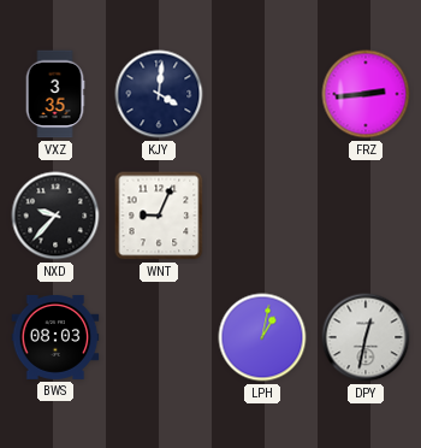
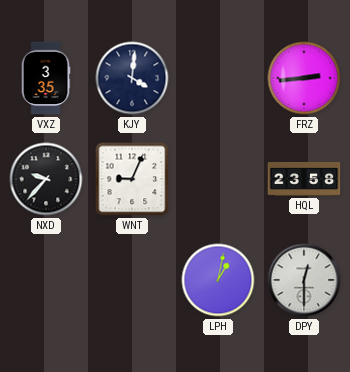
HQL: none -> 23:58
BWS: 08:03 -> none
DPY: 12:32 -> 12:30
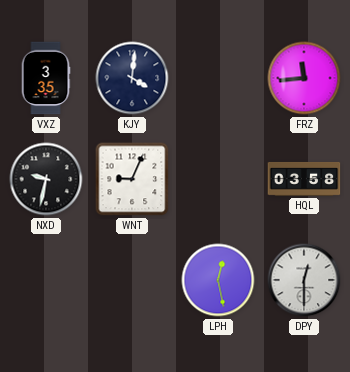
FRZ: 2:44 -> 11:44
NXD: 9:37 -> 9:32
HQL: 23:58 -> 03:58
LPH: 1:02 -> 12:28
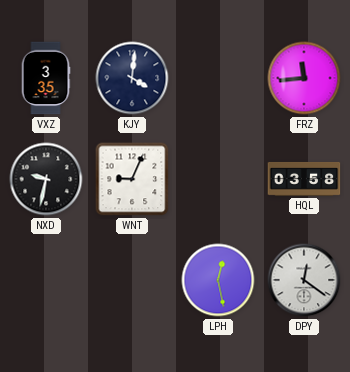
DPY: 12:30 -> 12:21
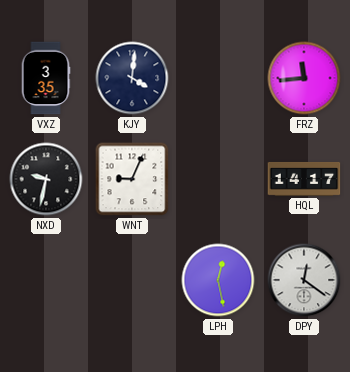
HQL: 03:58 -> 14:17
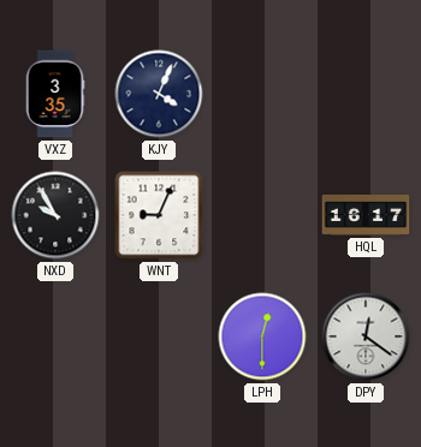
KJY: 4:01 -> 4:04
FRZ: 11:44 -> none
NXD: 9:32 -> 9:55
HQL: 14:17 -> 16:17
LPH: 12:28 -> 12:30
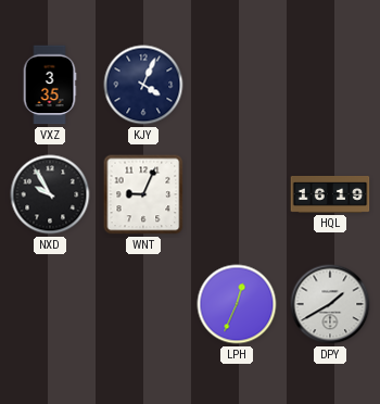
HQL: 16:17 -> 16:19
LPH: 12:30 -> 12:34
DPY: 12:21 -> 1:40
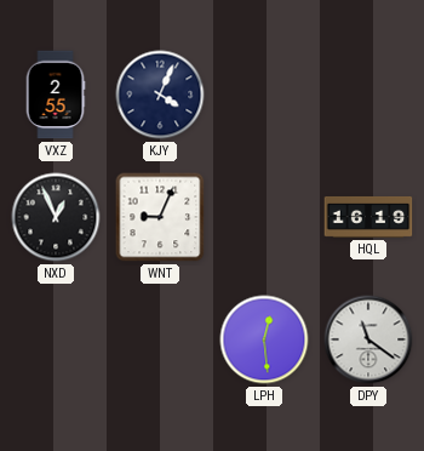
VXZ: 3:35 -> 2:55
NXD: 9:55 -> 12:56
LPH: 12:34 -> 12:29
DPY: 1:40 -> 11:21
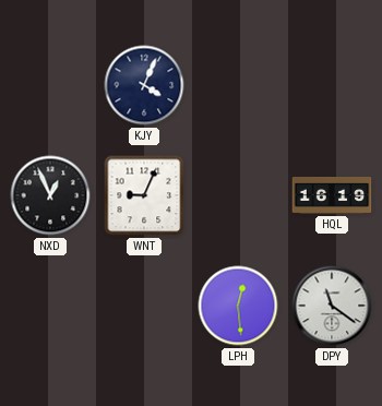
VXZ: 2:55 -> none
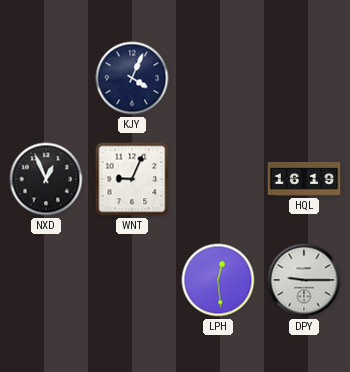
DPY: 11:21 -> 9:15
